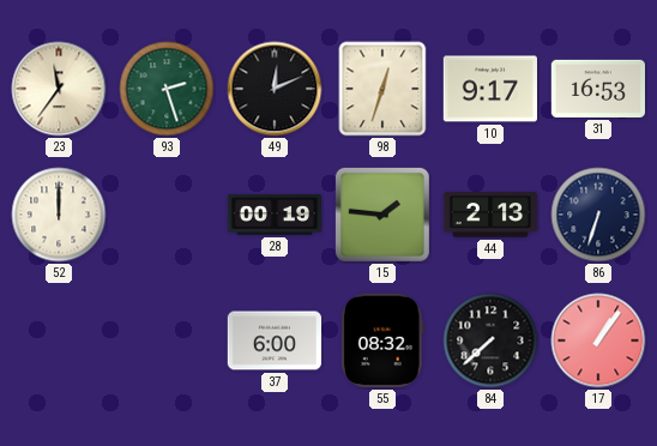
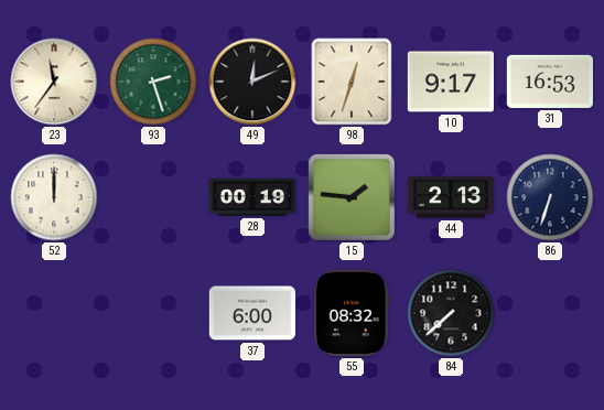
17: 1:06 -> none
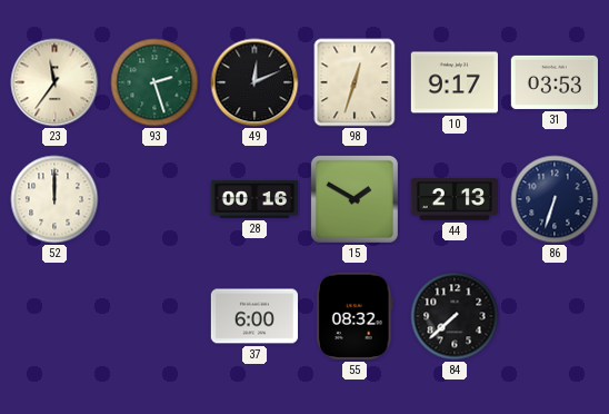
31: 16:53 -> 03:53
28: 00:19 -> 00:16
15: 1:46 -> 1:50
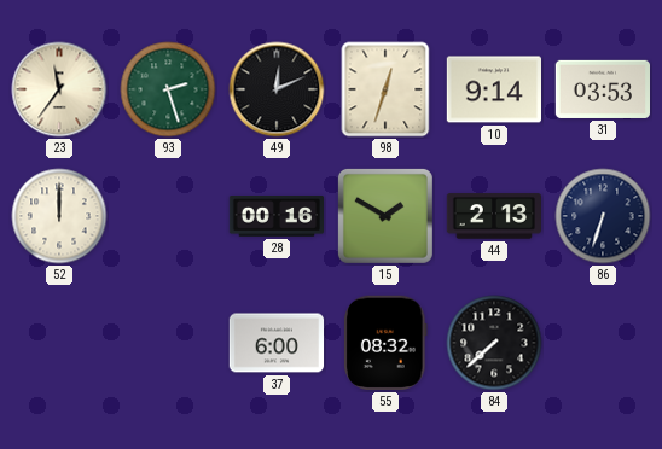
10: 9:17 -> 9:14
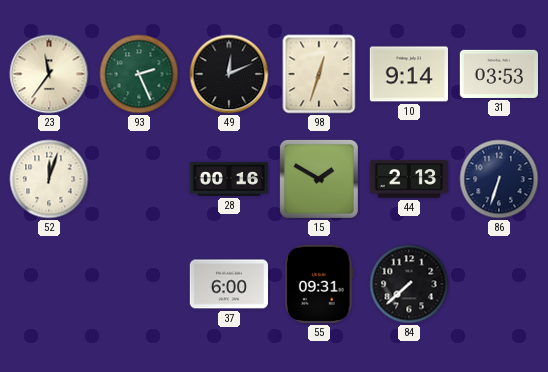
93: 2:27 -> 2:26
52: 12:00 -> 12:03
55: 08:32 -> 09:31
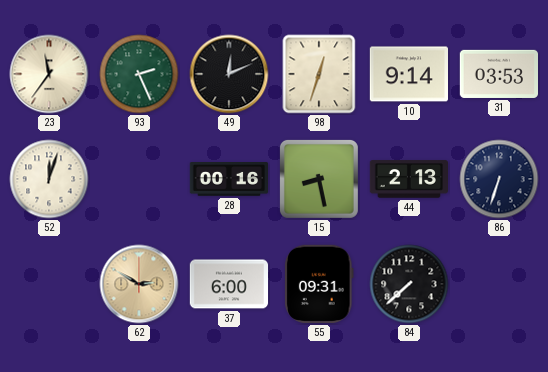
15: 1:50 -> 8:28
62: none -> 2:50
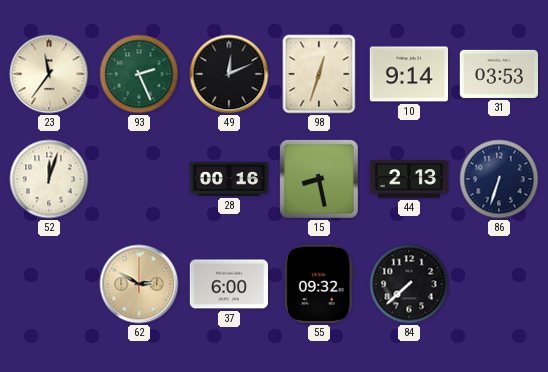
55: 09:31 -> 09:32
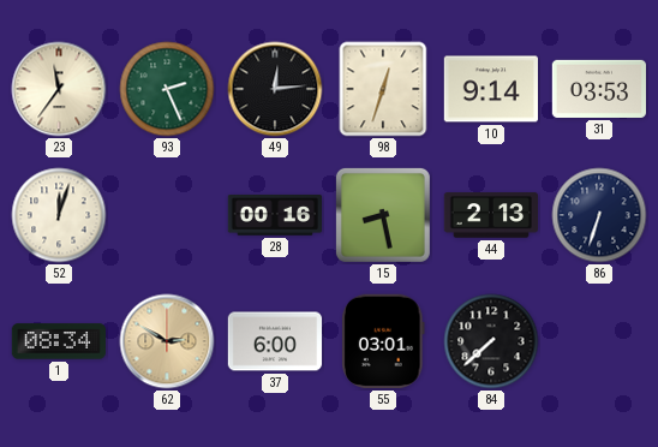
49: 12:11 -> 12:14
1: none -> 08:34
55: 09:32 -> 03:01
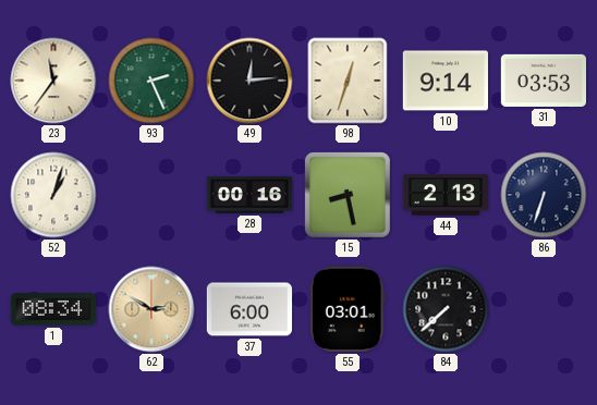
52: 12:03 -> 1:03
